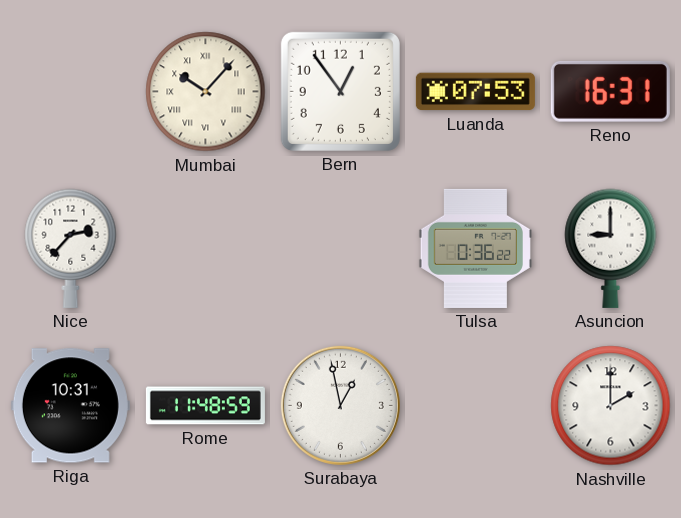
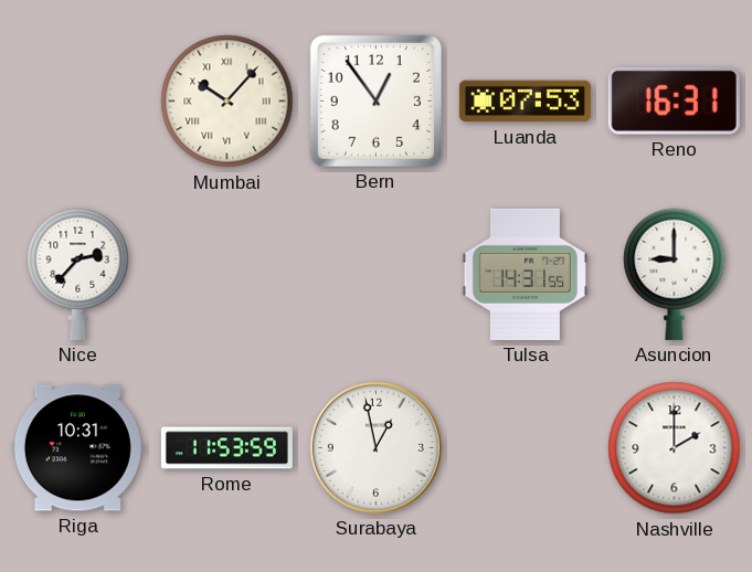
Tulsa: 0:36 -> 14:31
Rome: 11:48 -> 11:53
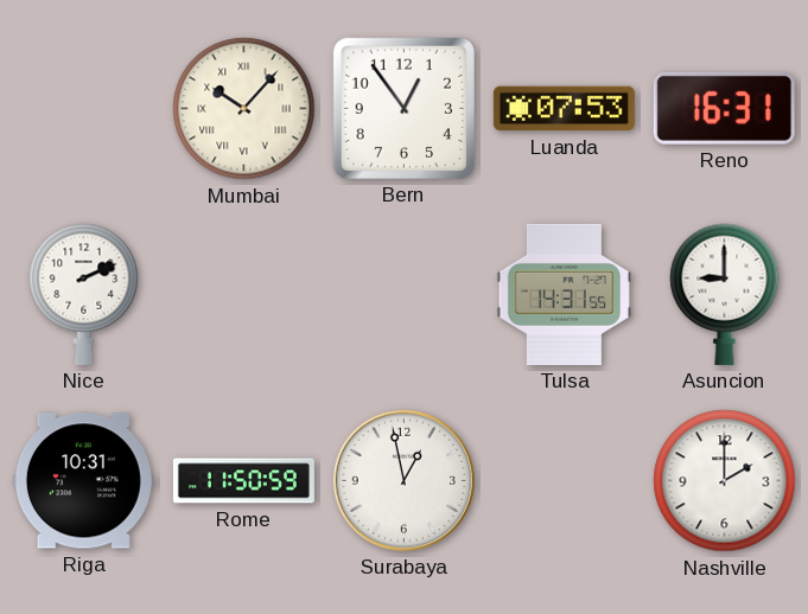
Nice: 2:37 -> 2:11
Rome: 11:53 -> 11:50
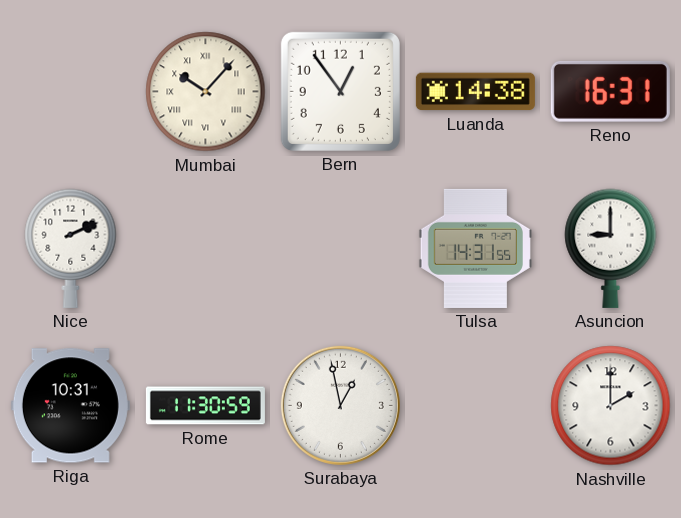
Luanda: 07:53 -> 14:38
Rome: 11:50 -> 11:30
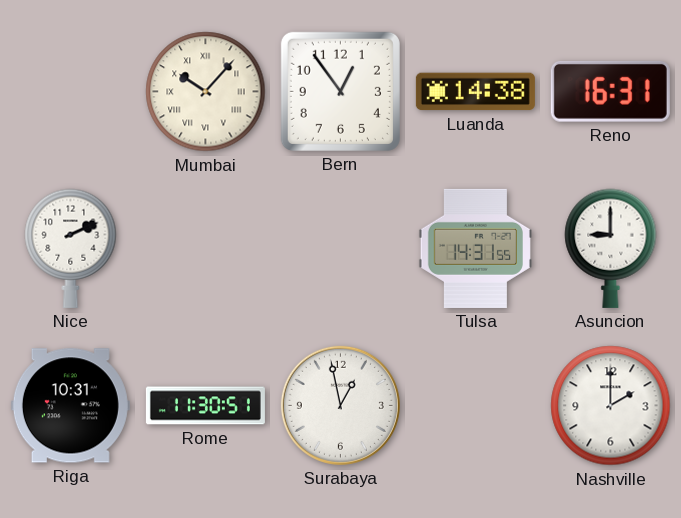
Rome: 11:30:59 -> 11:30:51
